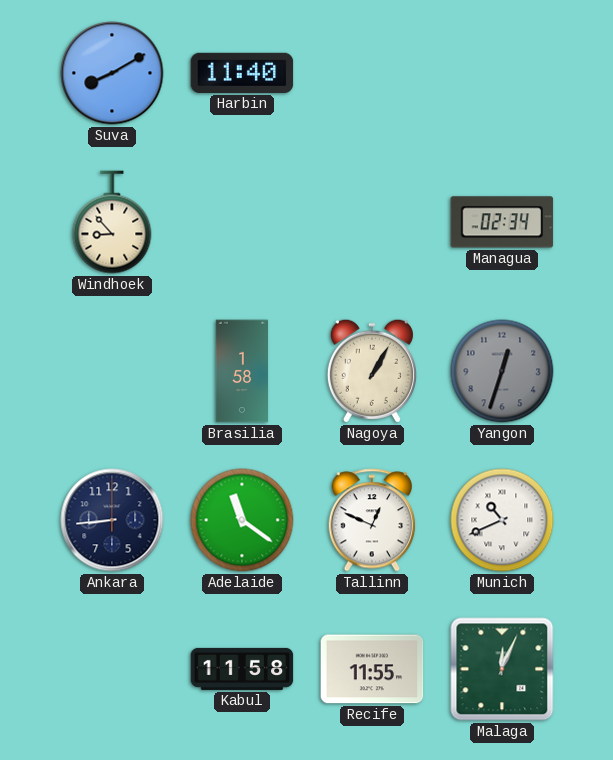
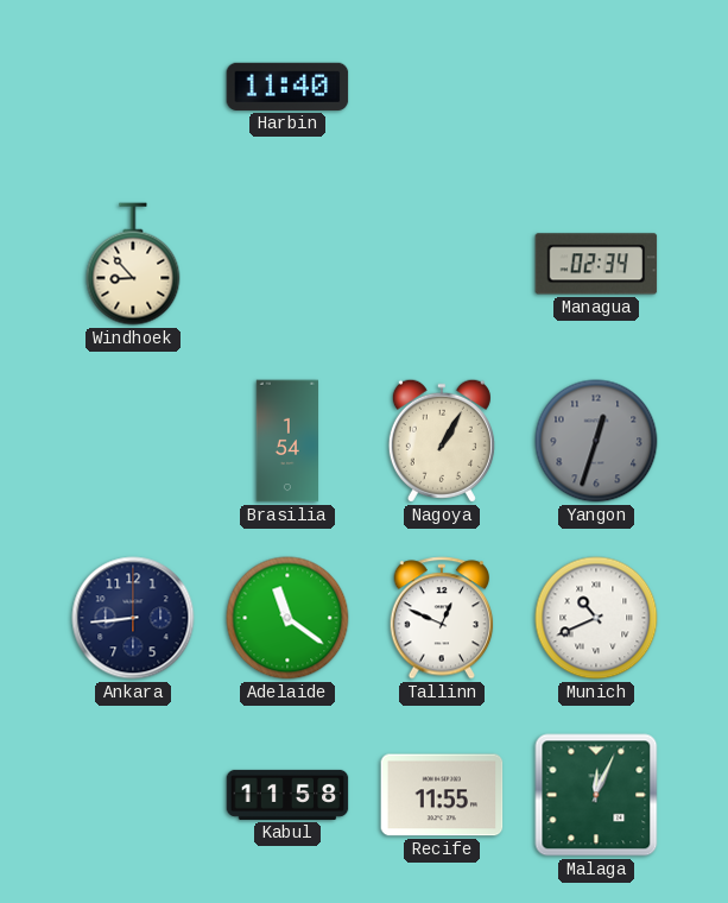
Suva: 8:10 -> none
Brasilia: 1:58 -> 1:54
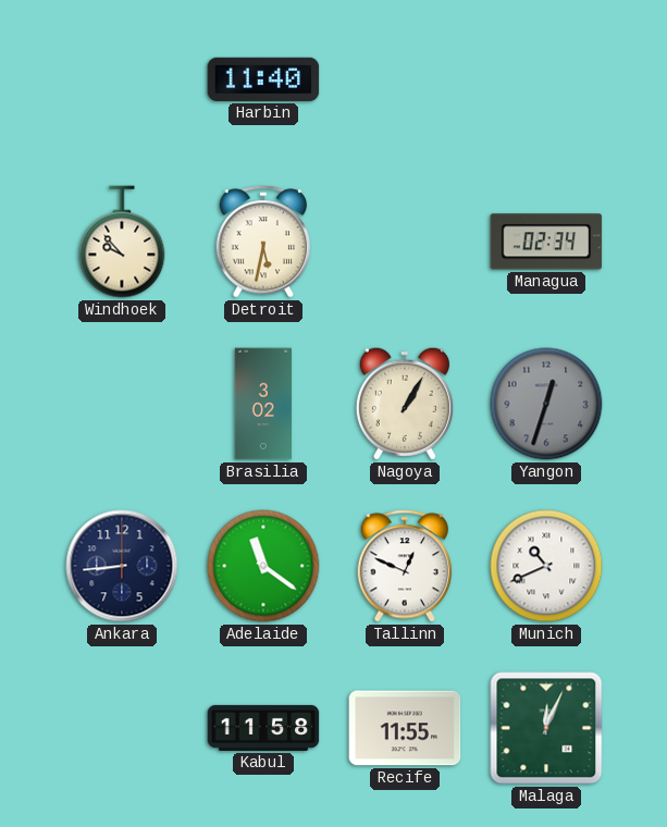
Windhoek: 8:53 -> 9:53
Detroit: none -> 5:32
Brasilia: 1:54 -> 3:02
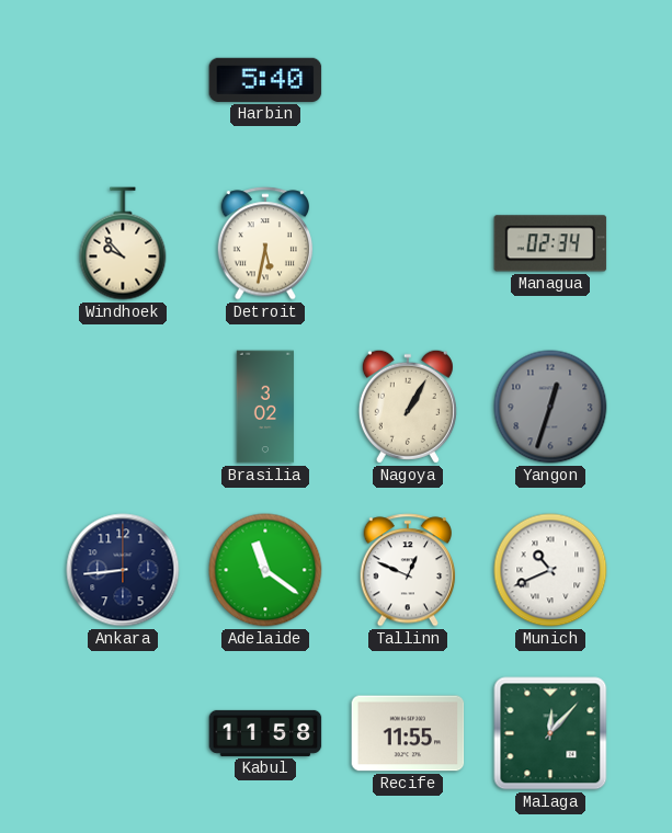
Harbin: 11:40 -> 5:40
Malaga: 12:04 -> 12:07
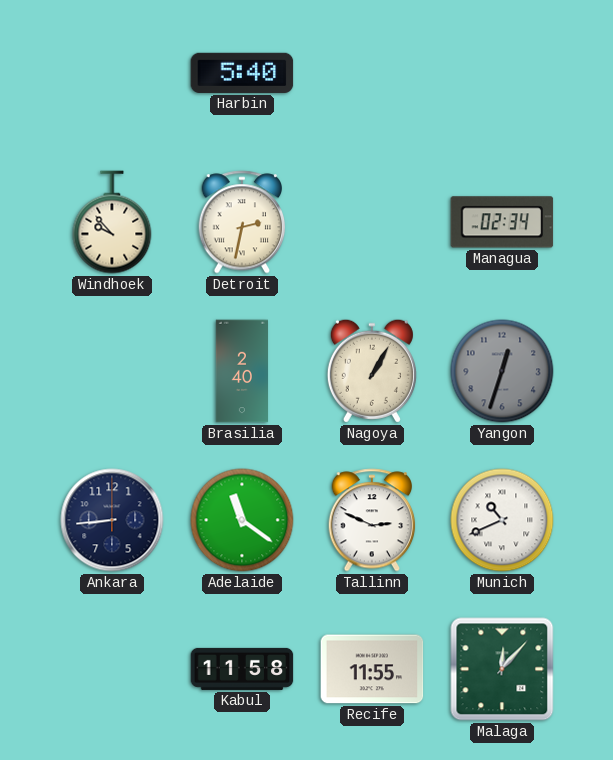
Detroit: 5:32 -> 2:32
Brasilia: 3:02 -> 2:40
Tallinn: 12:49 -> 2:49
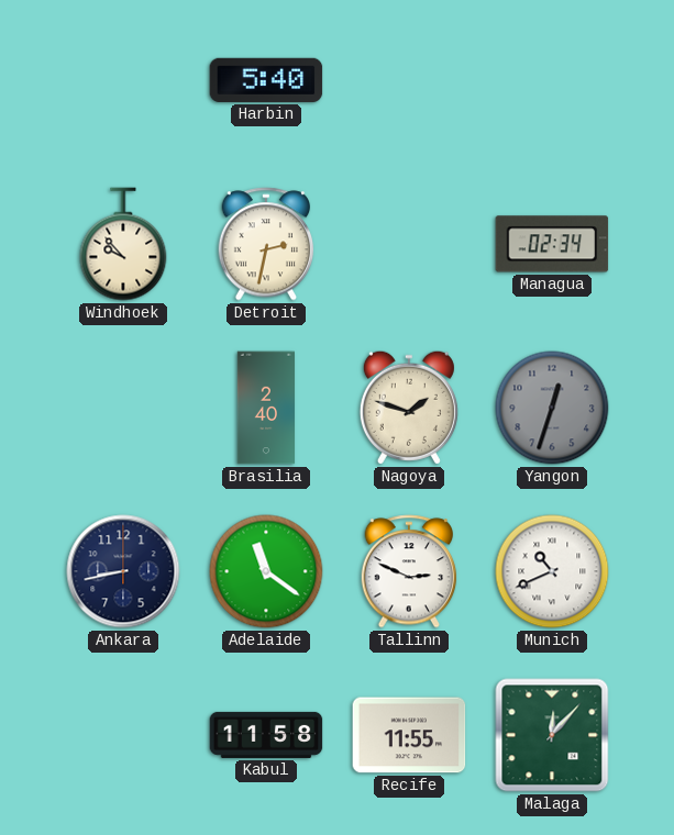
Nagoya: 1:05 -> 1:48
Ankara: 8:44 -> 8:43
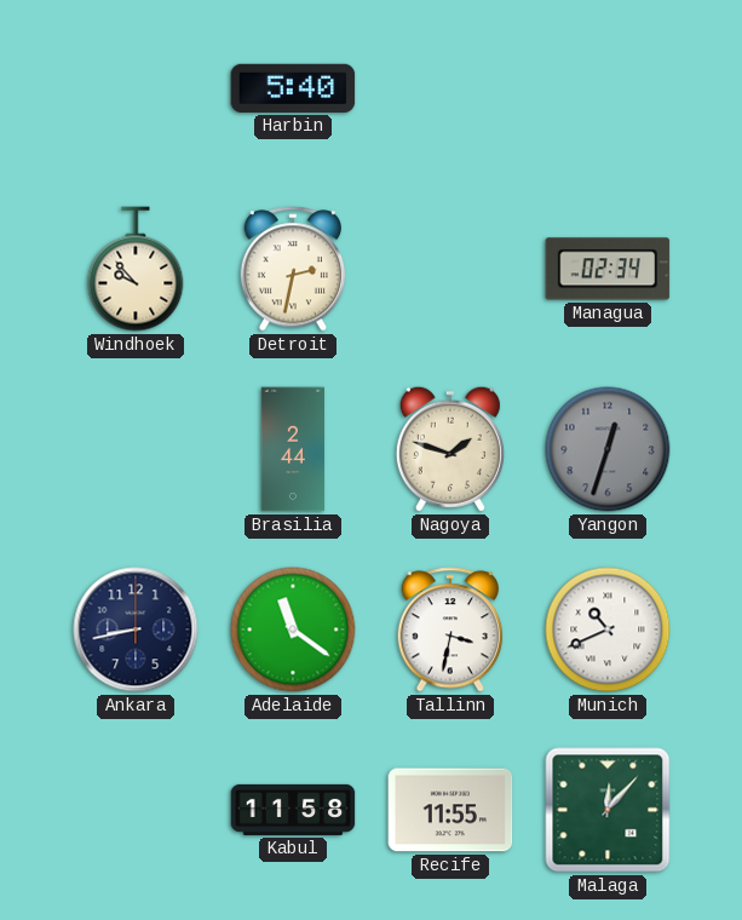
Brasilia: 2:40 -> 2:44
Tallinn: 2:49 -> 3:32
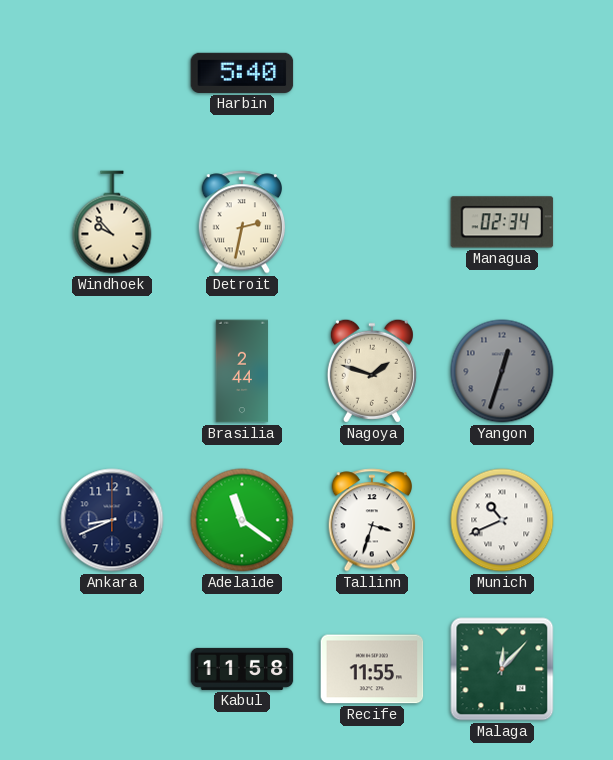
Ankara: 8:43 -> 8:41
Tallinn: 3:32 -> 3:33
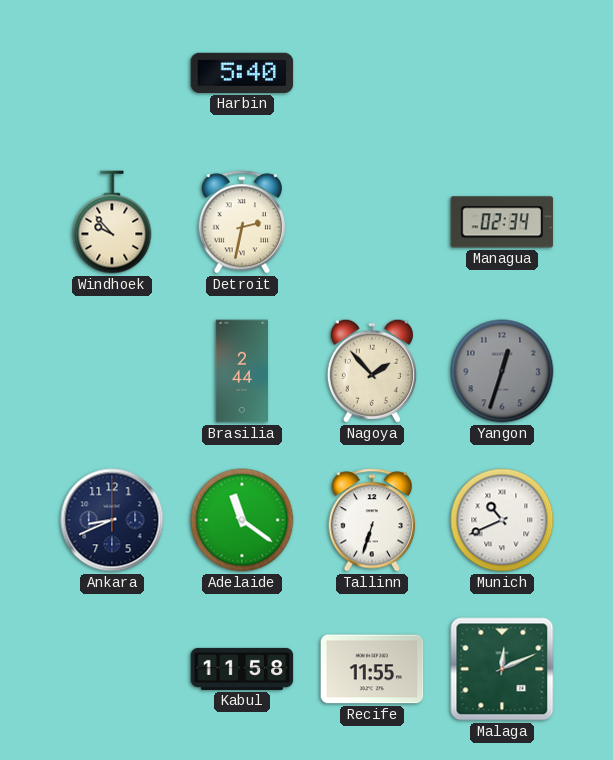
Nagoya: 1:48 -> 1:53
Tallinn: 3:33 -> 6:33
Malaga: 12:07 -> 12:11
